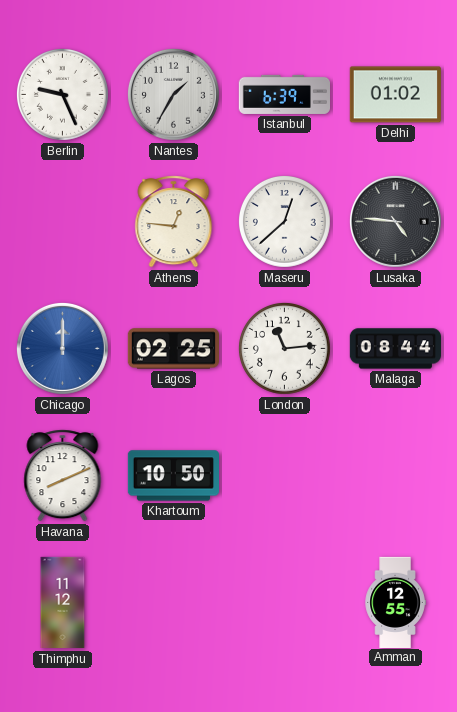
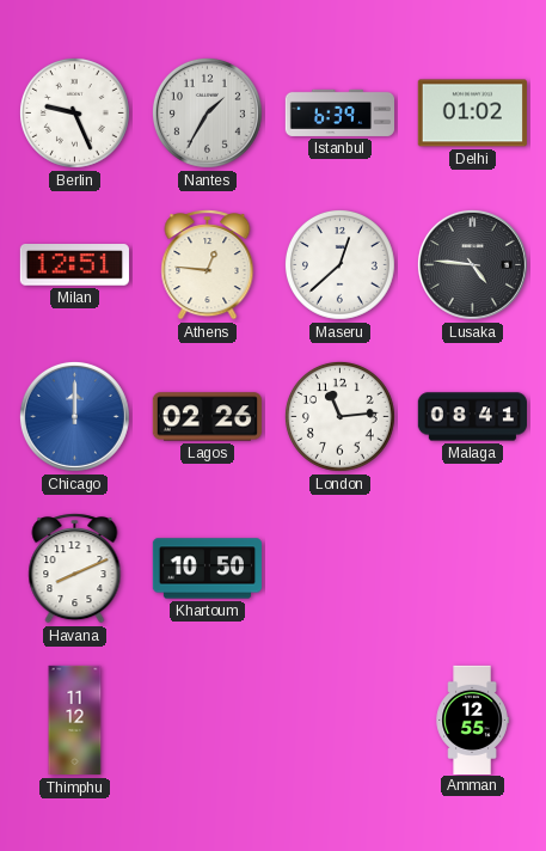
Milan: none -> 12:51
Lagos: 02:25 -> 02:26
Malaga: 08:44 -> 08:41
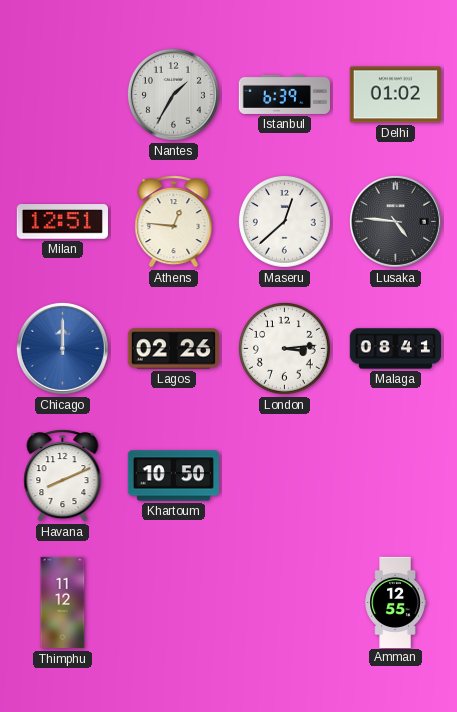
Berlin: 9:26 -> none
London: 11:14 -> 3:14
